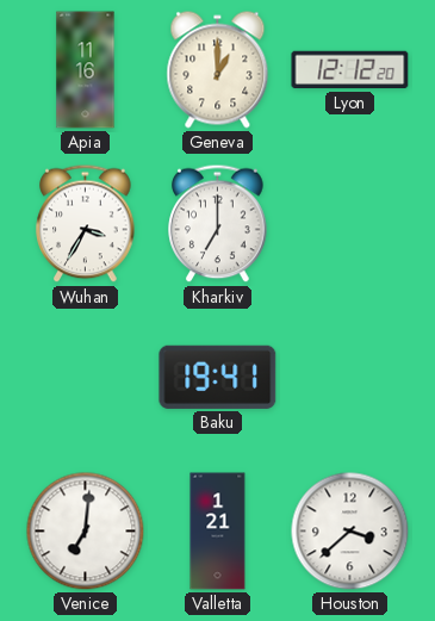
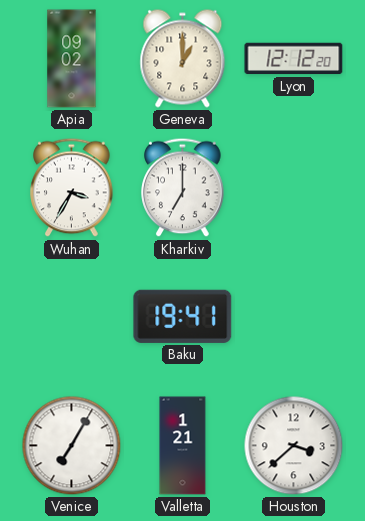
Apia: 11:16 -> 09:02
Venice: 7:01 -> 7:05
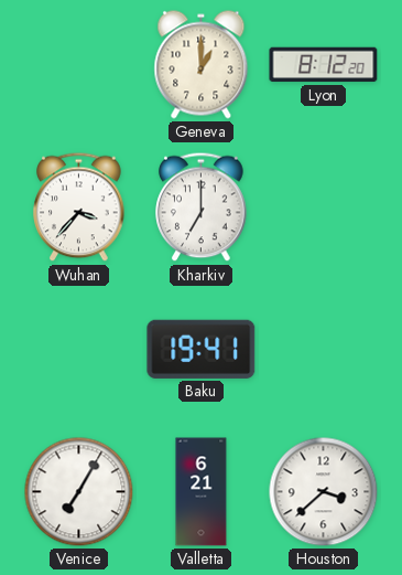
Apia: 09:02 -> none
Lyon: 12:12 -> 8:12
Wuhan: 3:35 -> 3:37
Valletta: 1:21 -> 6:21
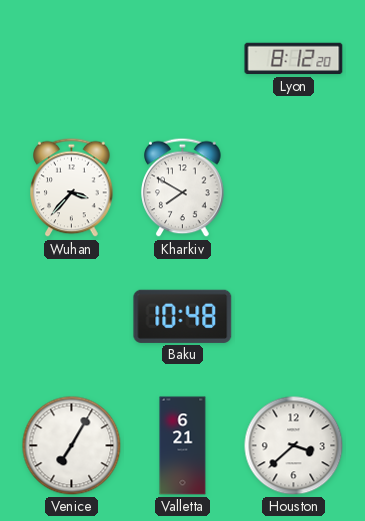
Geneva: 1:00 -> none
Kharkiv: 7:00 -> 7:50
Baku: 19:41 -> 10:48
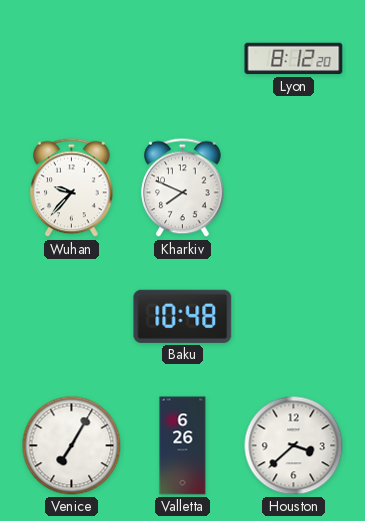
Wuhan: 3:37 -> 9:37
Kharkiv: 7:50 -> 7:49
Valletta: 6:21 -> 6:26
